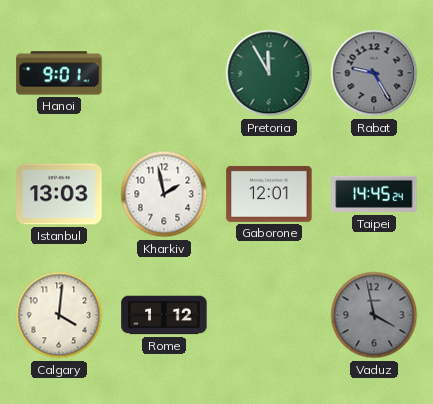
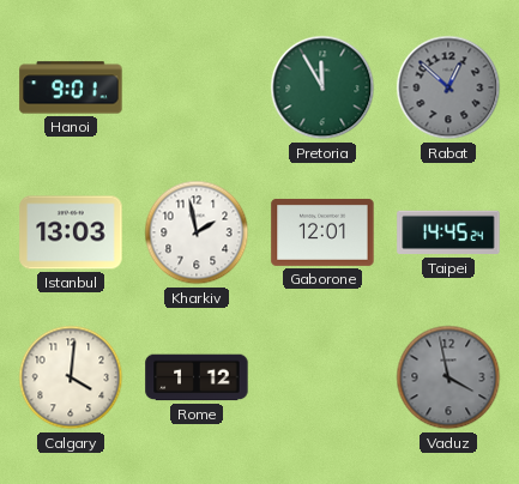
Rabat: 9:25 -> 12:52
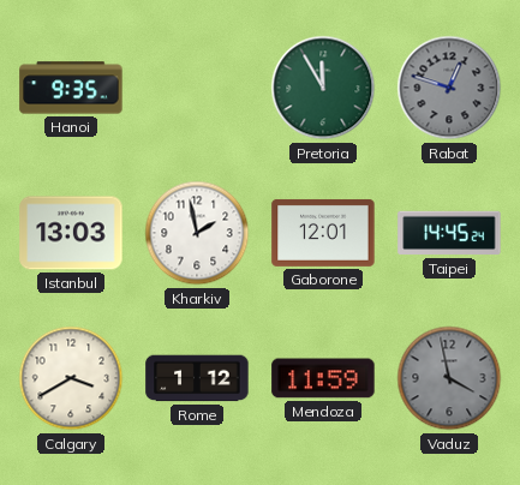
Hanoi: 9:01 -> 9:35
Rabat: 12:52 -> 12:48
Calgary: 4:01 -> 3:40
Mendoza: none -> 11:59
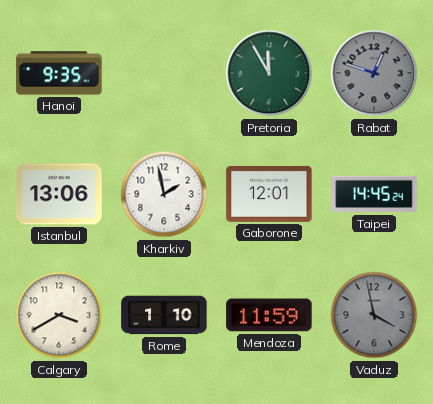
Istanbul: 13:03 -> 13:06
Rome: 1:12 -> 1:10
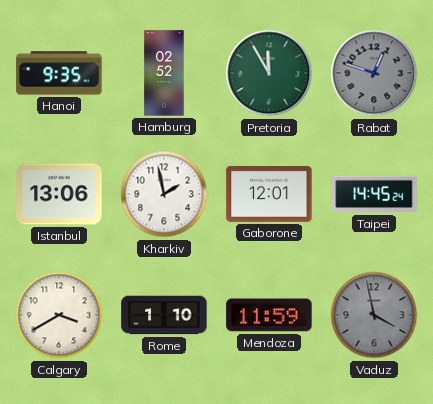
Hamburg: none -> 02:52
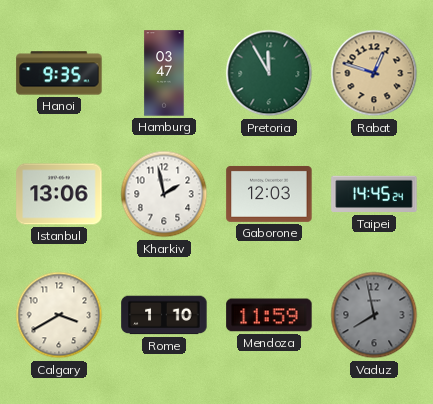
Hamburg: 02:52 -> 03:47
Rabat dial: grey -> champagne
Gaborone: 12:01 -> 12:03
Vaduz: 3:58 -> 7:58
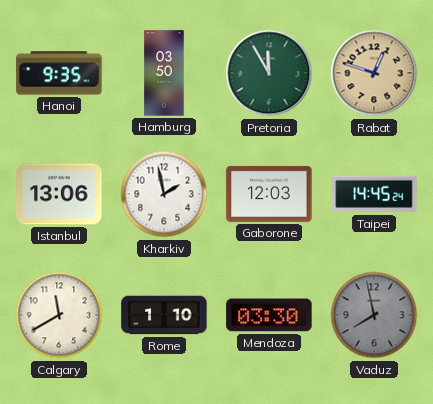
Hamburg: 03:47 -> 03:50
Calgary: 3:40 -> 11:40
Mendoza: 11:59 -> 03:30
